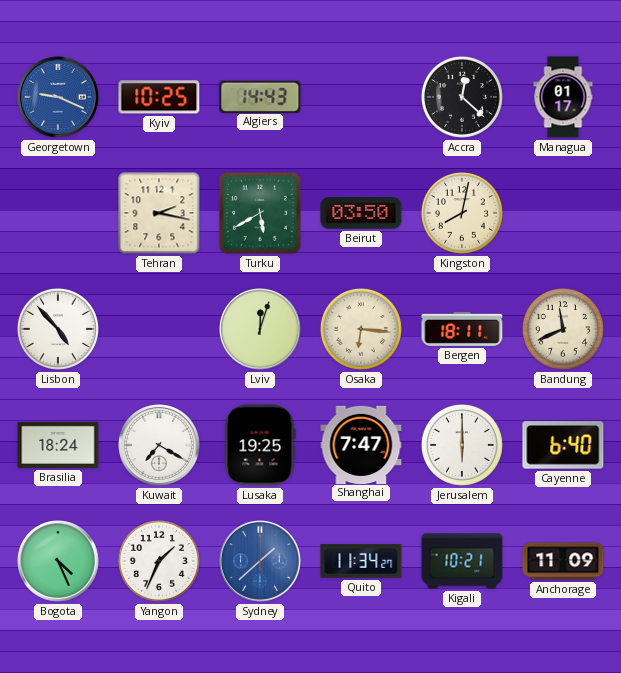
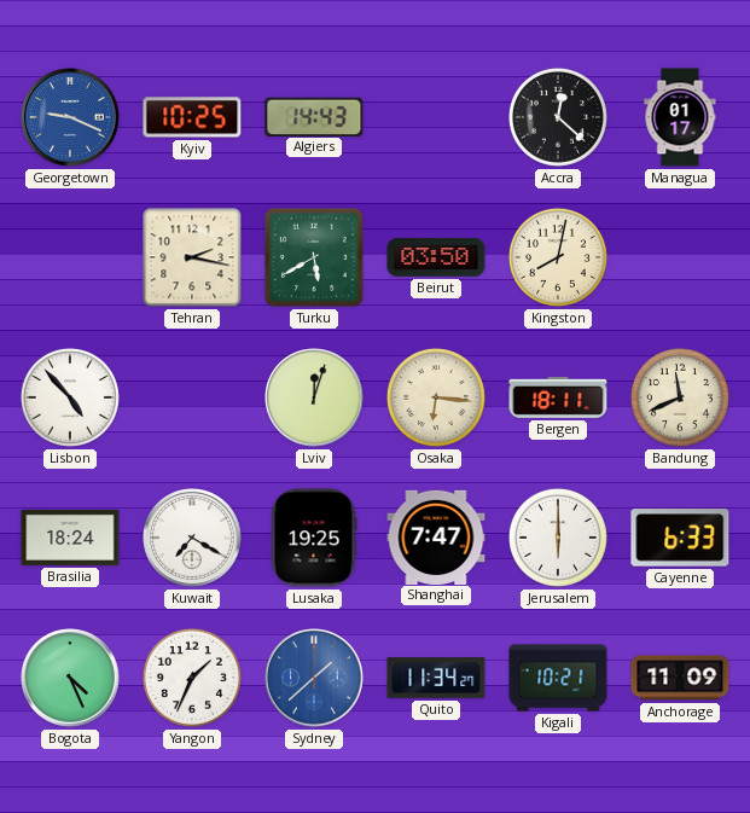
Cayenne: 6:40 -> 6:33
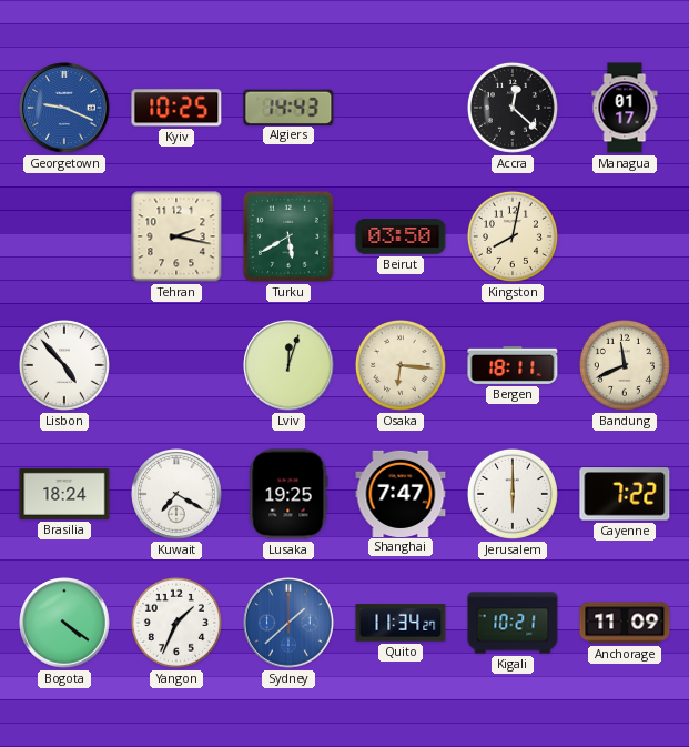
Cayenne: 6:33 -> 7:22
Bogota: 4:26 -> 4:21
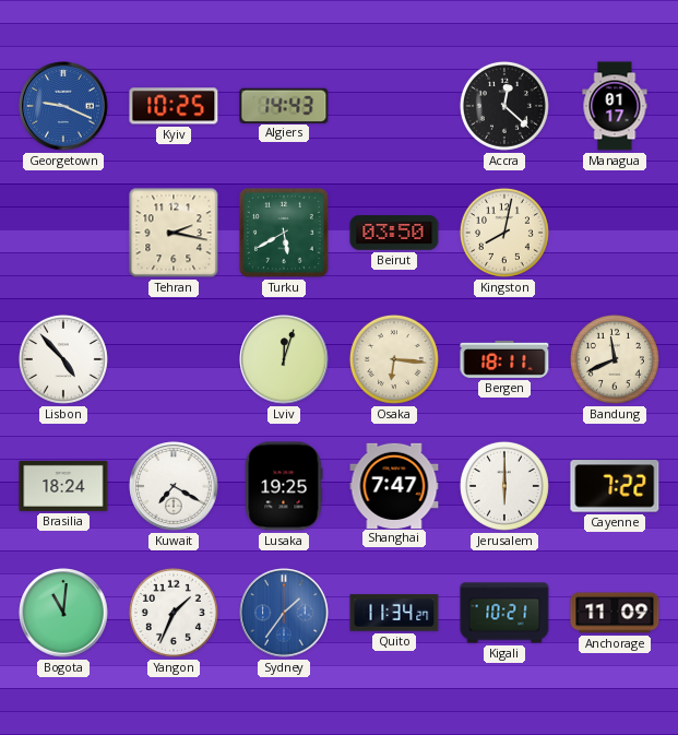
Bogota: 4:21 -> 11:01
Sydney: 1:38 -> 1:36
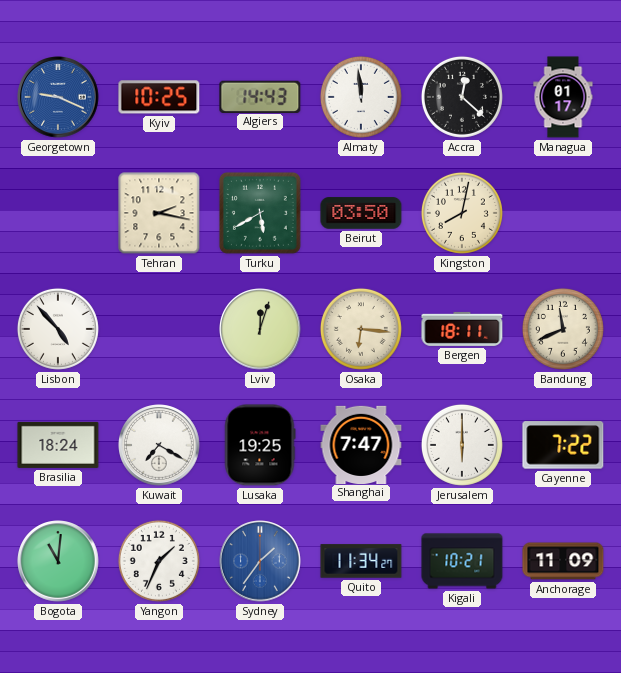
Almaty: none -> 11:59
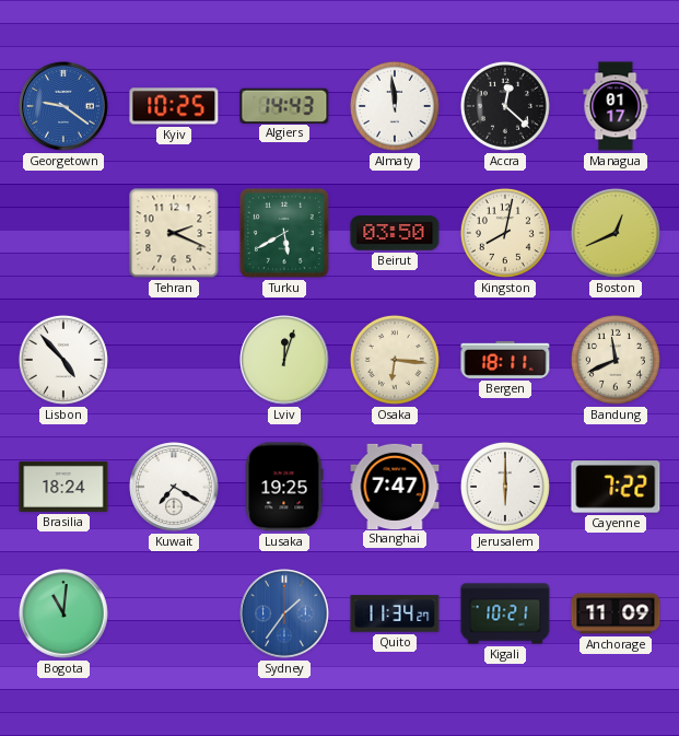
Georgetown: 9:19 -> 9:21
Tehran: 2:17 -> 2:19
Boston: none -> 12:41
Yangon: 1:34 -> none
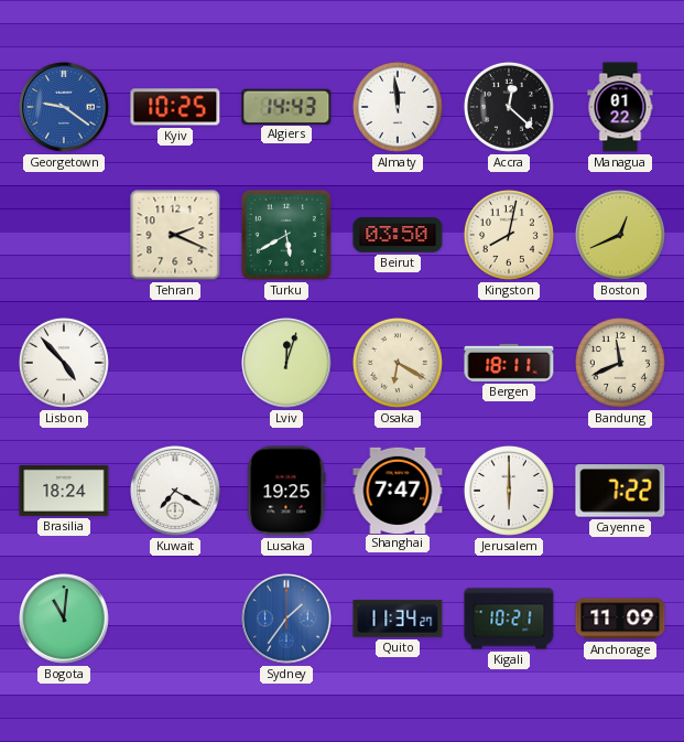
Managua: 01:17 -> 01:22
Osaka: 6:16 -> 6:20
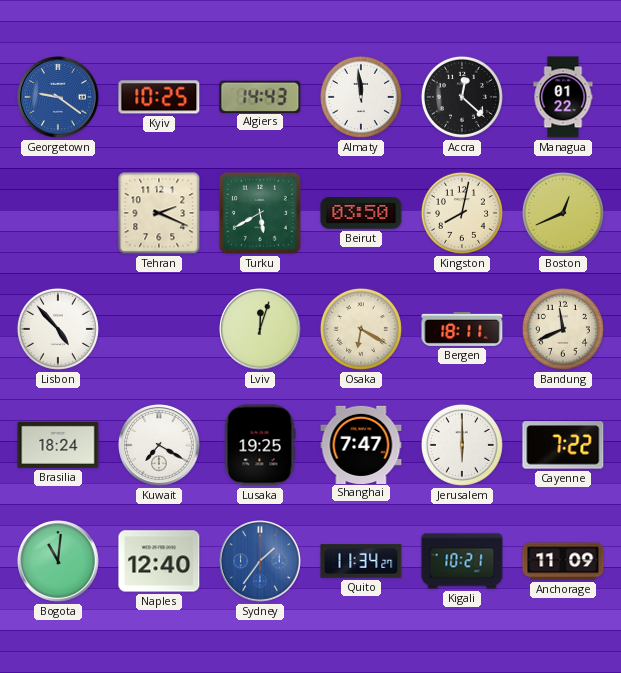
Naples: none -> 12:40
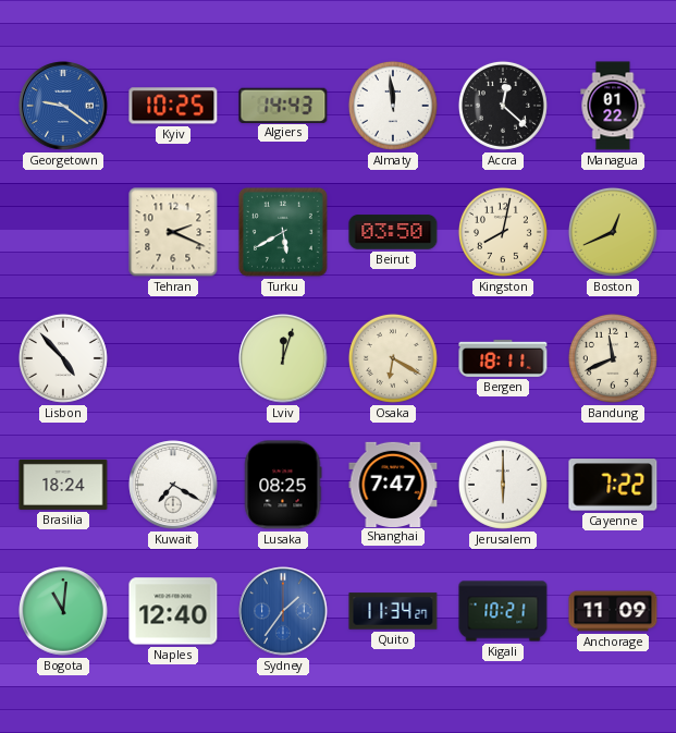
Lusaka: 19:25 -> 08:25
